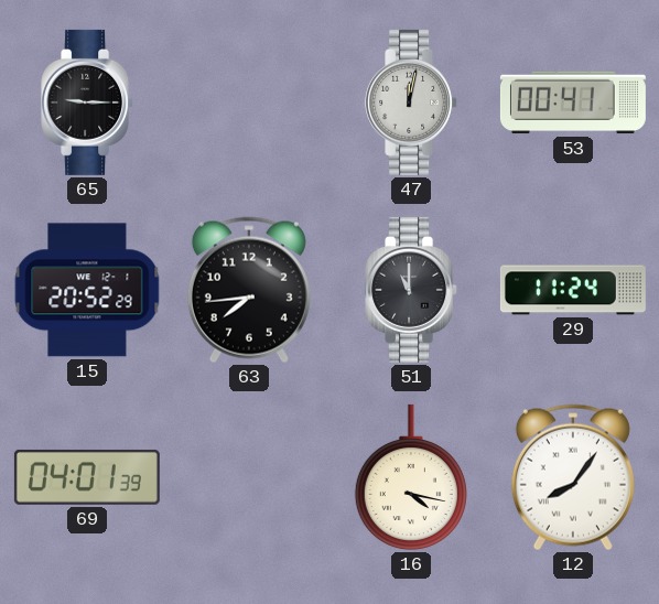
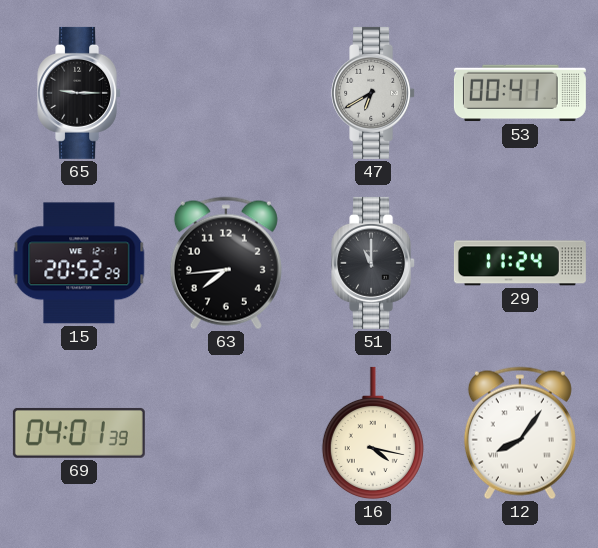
47: 12:02 -> 6:40
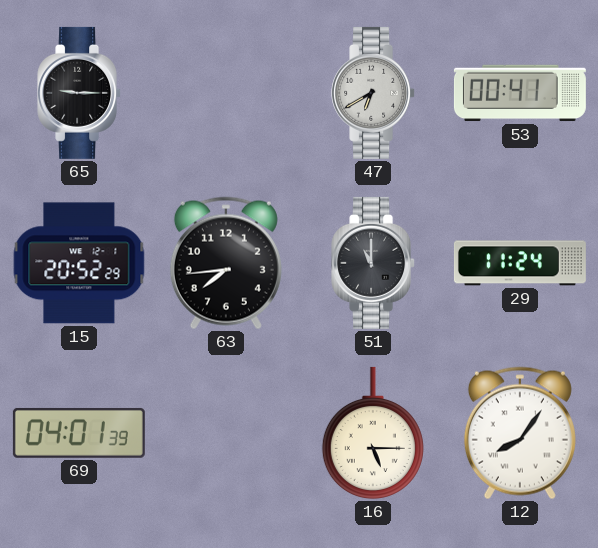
16: 4:17 -> 5:15
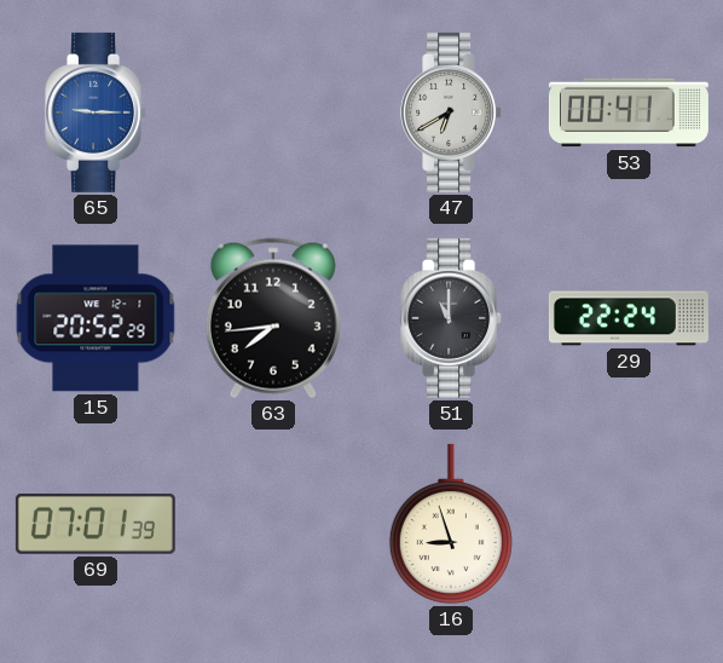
65 dial: black -> blue
29: 11:24 -> 22:24
69: 04:01 -> 07:01
16: 5:15 -> 8:57
12: 8:06 -> none
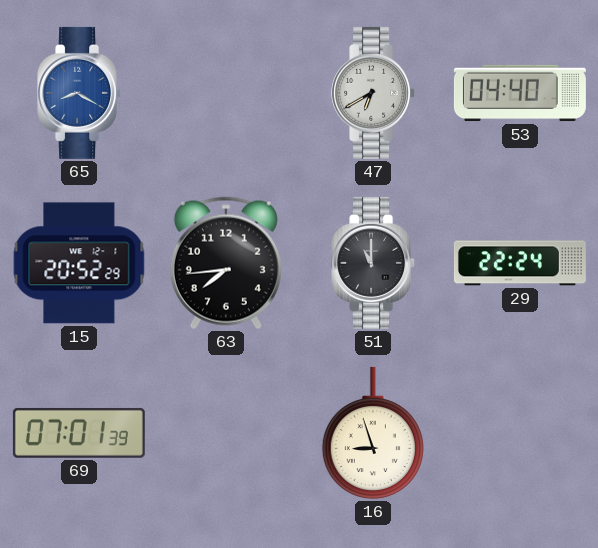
65: 9:15 -> 8:20
53: 00:41 -> 04:40
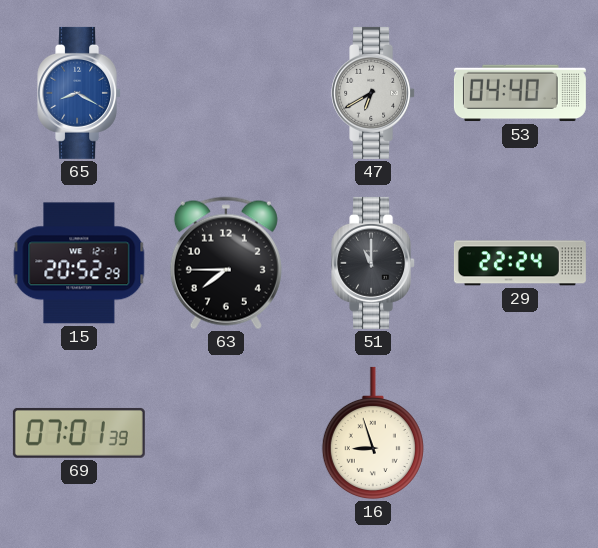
63: 7:44 -> 7:45
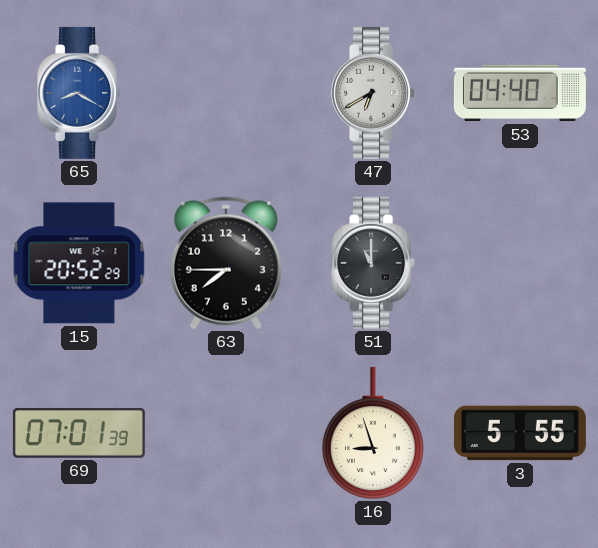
29: 22:24 -> none
3: none -> 5:55
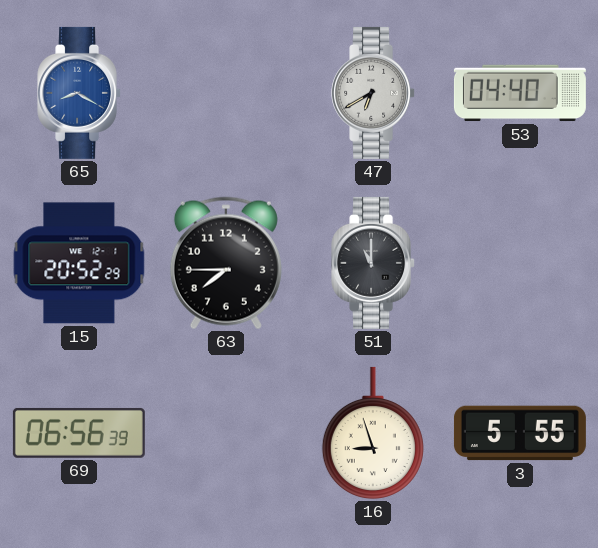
69: 07:01 -> 06:56
